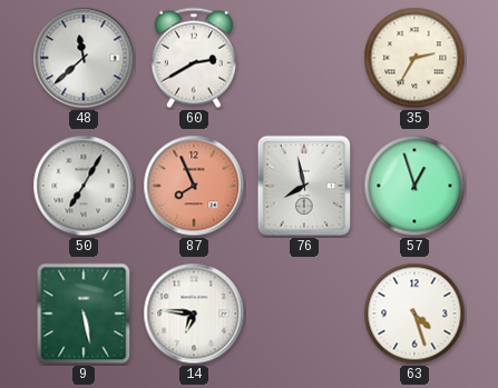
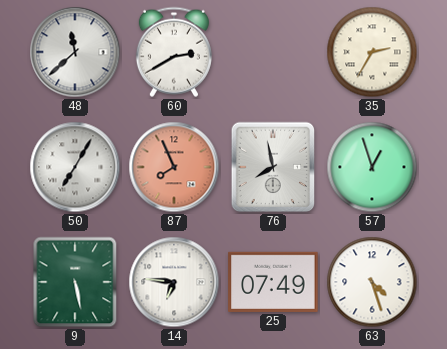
25: none -> 07:49
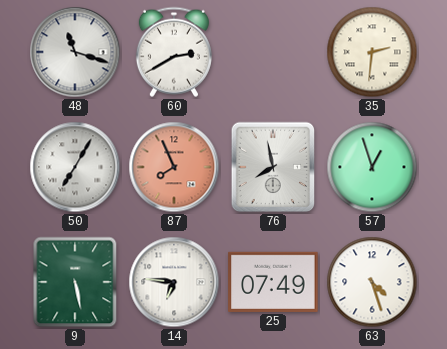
48: 11:38 -> 11:18
35: 2:35 -> 2:31
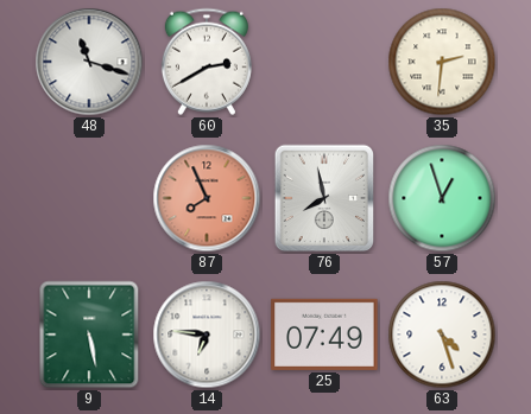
50: 7:05 -> none
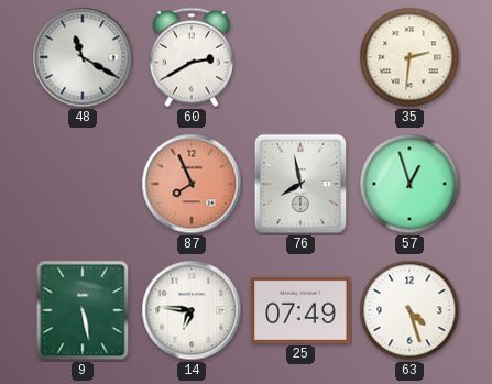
48: 11:18 -> 11:20
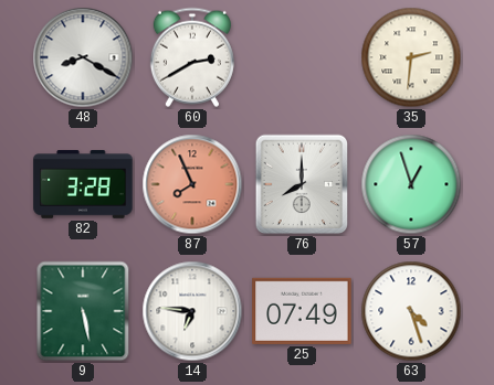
48: 11:20 -> 8:20
82: none -> 3:28
76: 7:58 -> 8:00
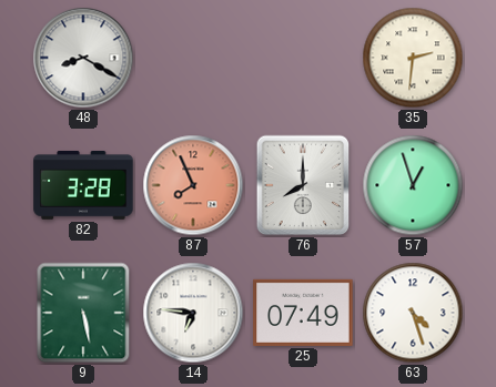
60: 2:40 -> none
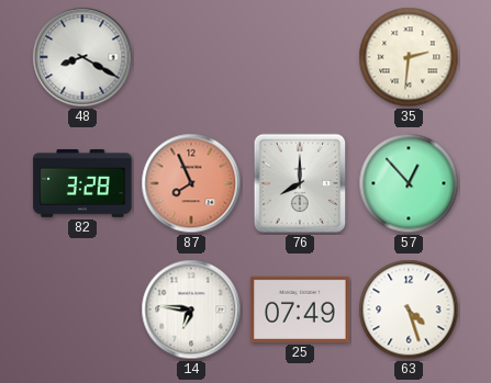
57: 12:57 -> 12:53
9: 5:28 -> none
